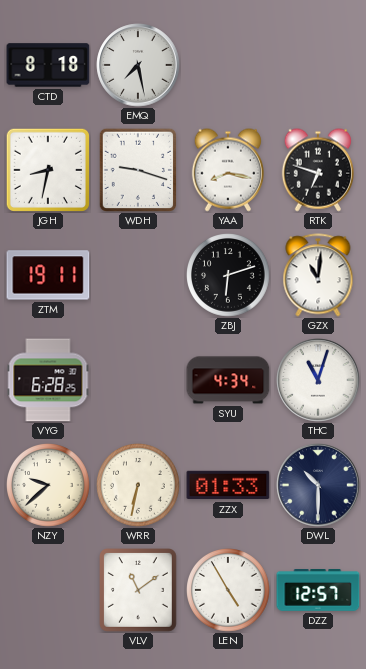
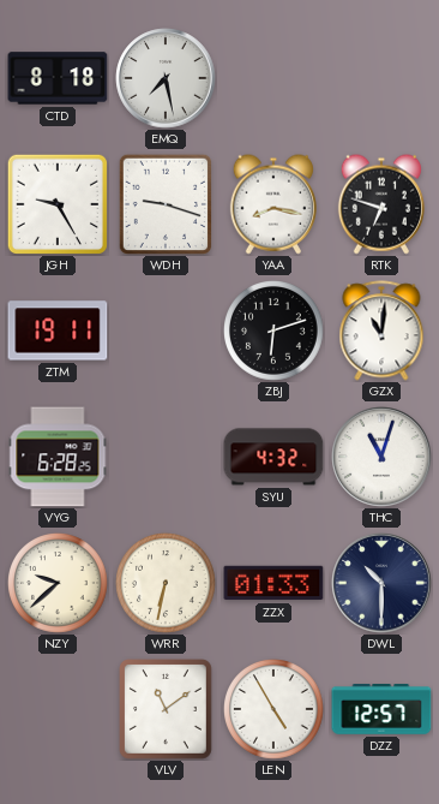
JGH: 8:32 -> 9:25
SYU: 4:34 -> 4:32
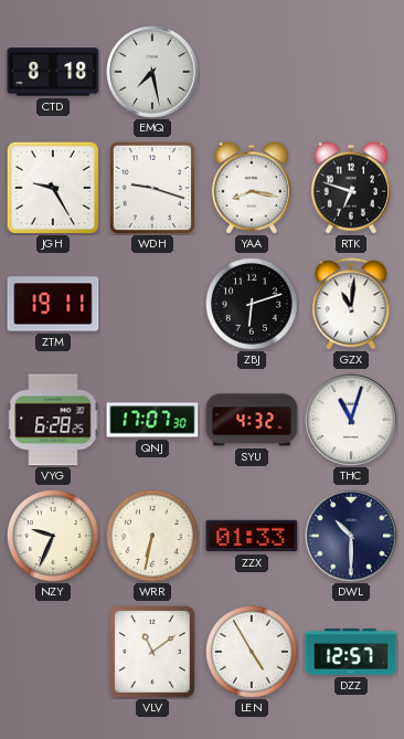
QNJ: none -> 17:07
NZY: 9:38 -> 9:34
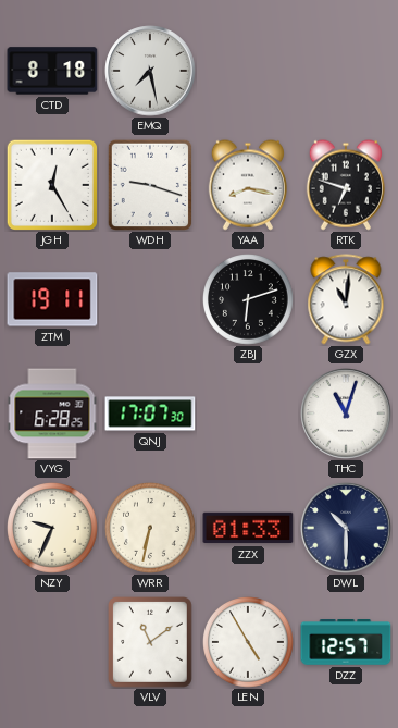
JGH: 9:25 -> 12:25
SYU: 4:32 -> none
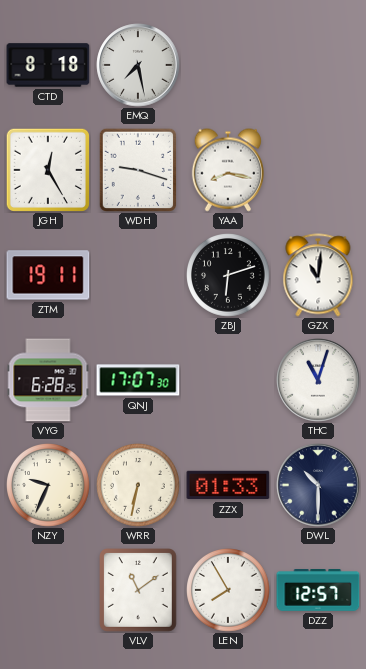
RTK: 6:48 -> none
LEN: 4:55 -> 7:55
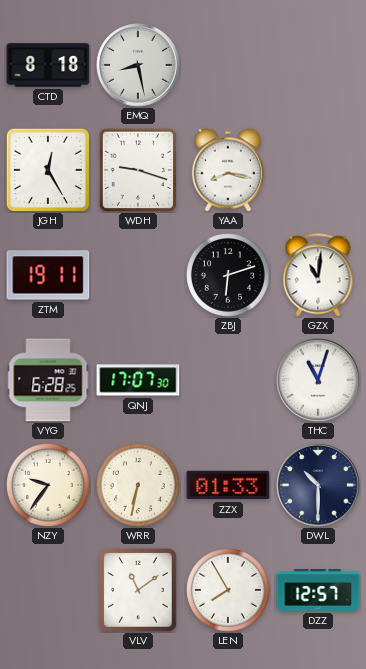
EMQ: 7:28 -> 8:28
NZY: 9:34 -> 9:36
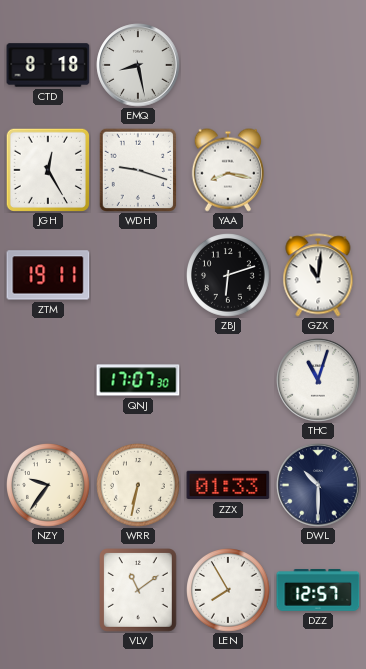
VYG: 6:28 -> none
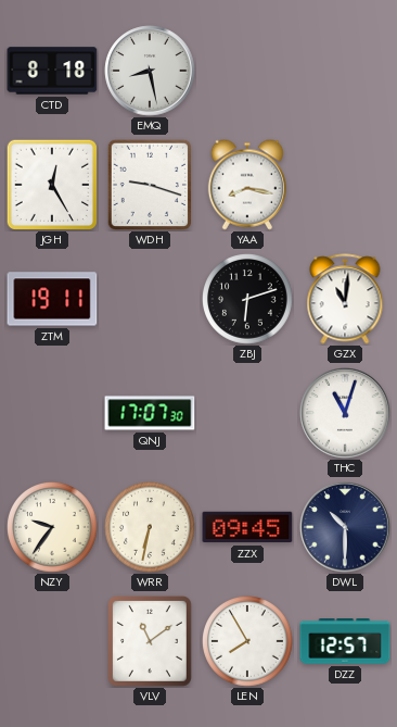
ZZX: 01:33 -> 09:45
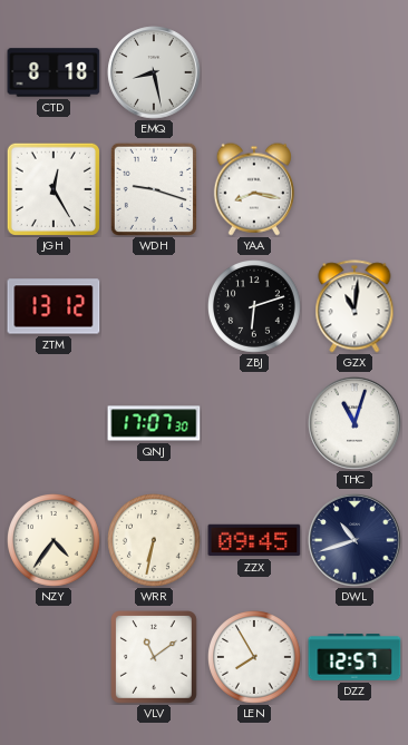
ZTM: 19:11 -> 13:12
NZY: 9:36 -> 4:36
DWL: 10:30 -> 10:42
